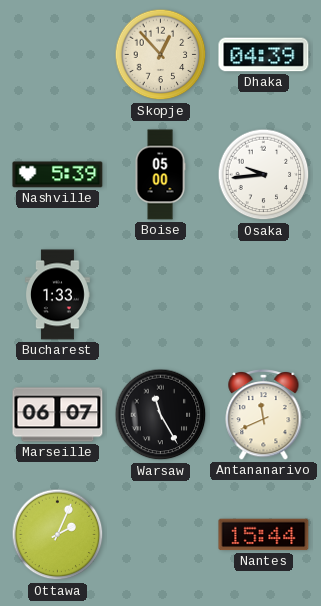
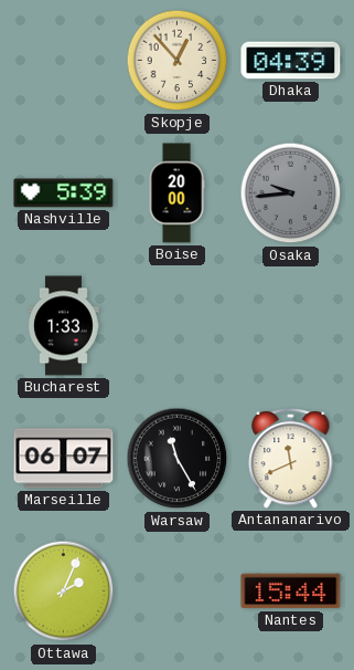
Boise: 05:00 -> 20:00
Osaka dial: white -> grey
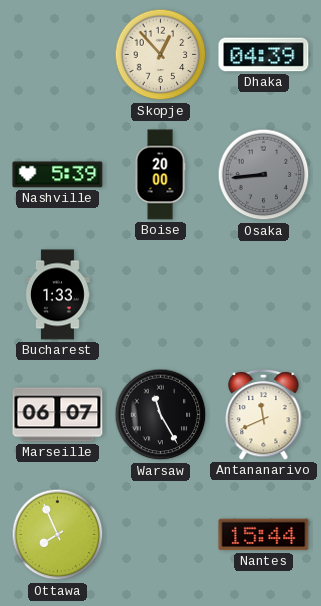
Osaka: 9:44 -> 8:44
Ottawa: 2:04 -> 7:56
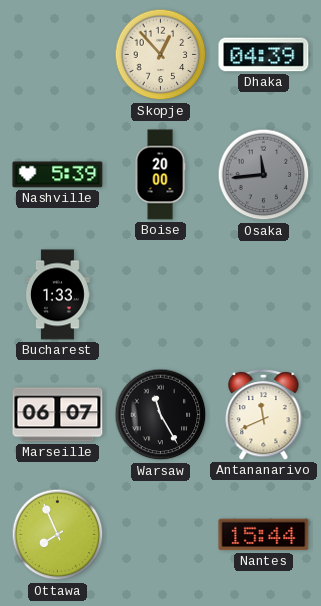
Osaka: 8:44 -> 11:44
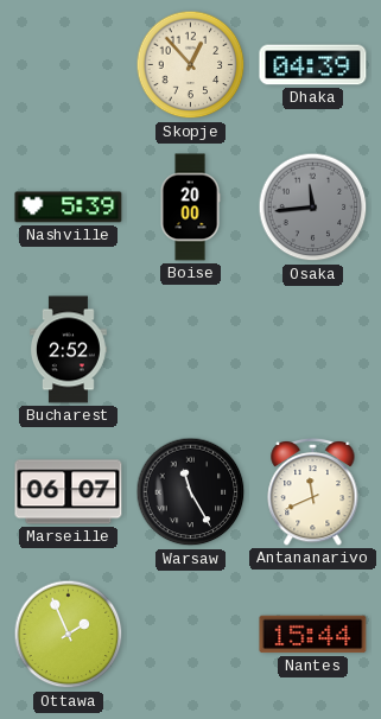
Bucharest: 1:33 -> 2:52
Ottawa: 7:56 -> 1:56
